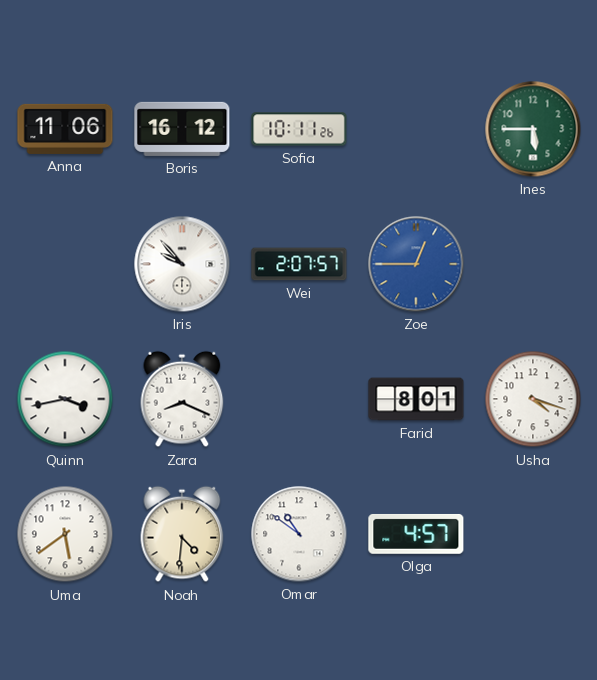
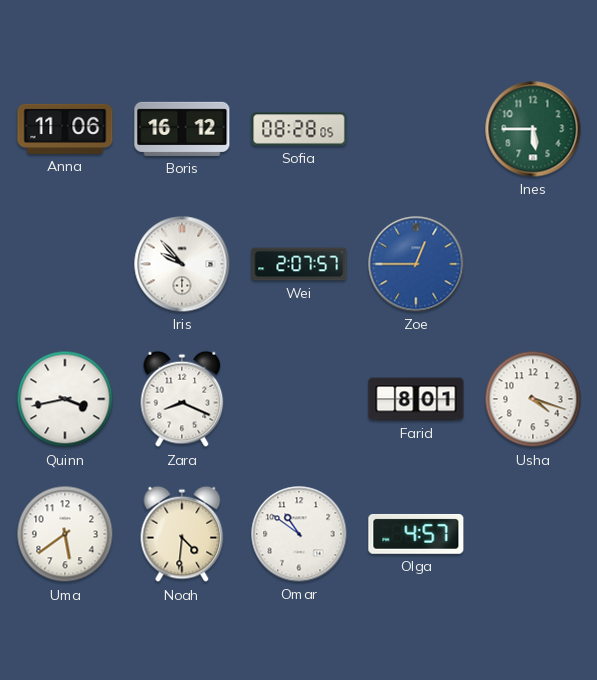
Sofia: 10:11 -> 08:28
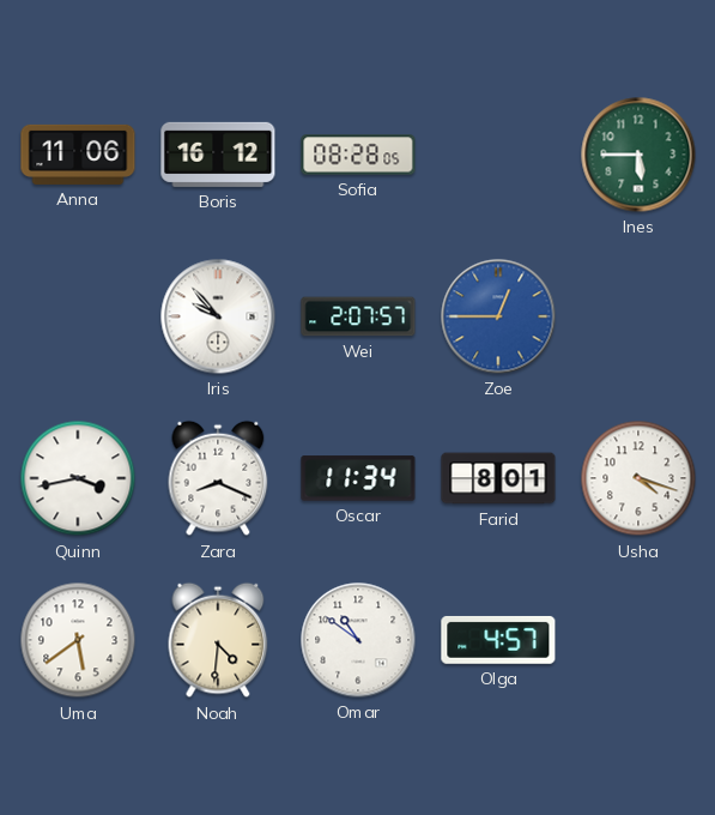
Oscar: none -> 11:34
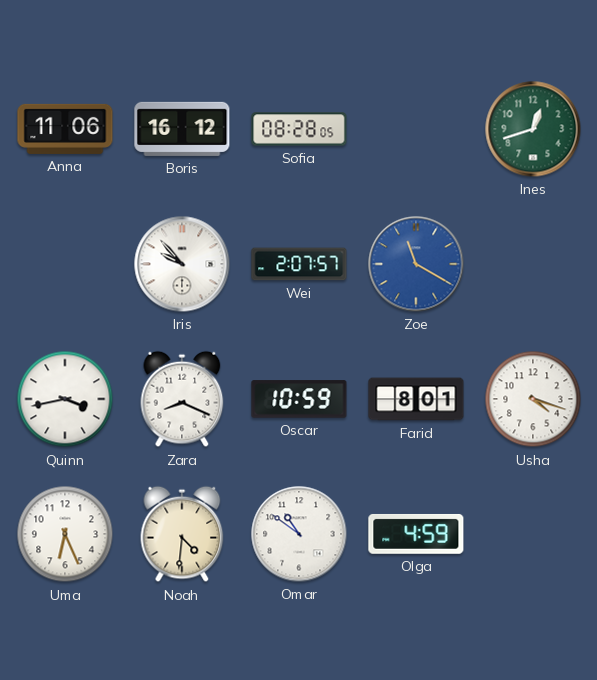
Ines: 5:45 -> 12:42
Zoe: 12:45 -> 11:20
Oscar: 11:34 -> 10:59
Uma: 5:39 -> 6:26
Olga: 4:57 -> 4:59
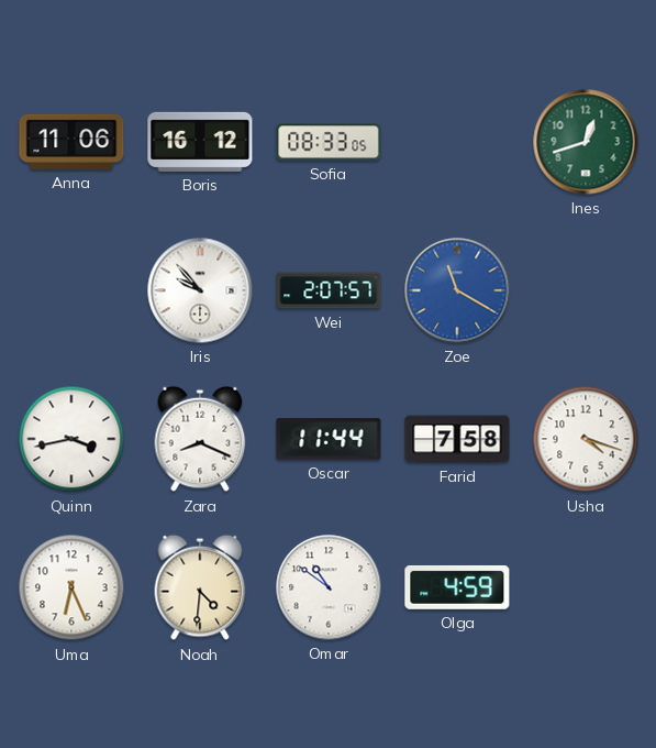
Sofia: 08:28 -> 08:33
Oscar: 10:59 -> 11:44
Farid: 8:01 -> 7:58
